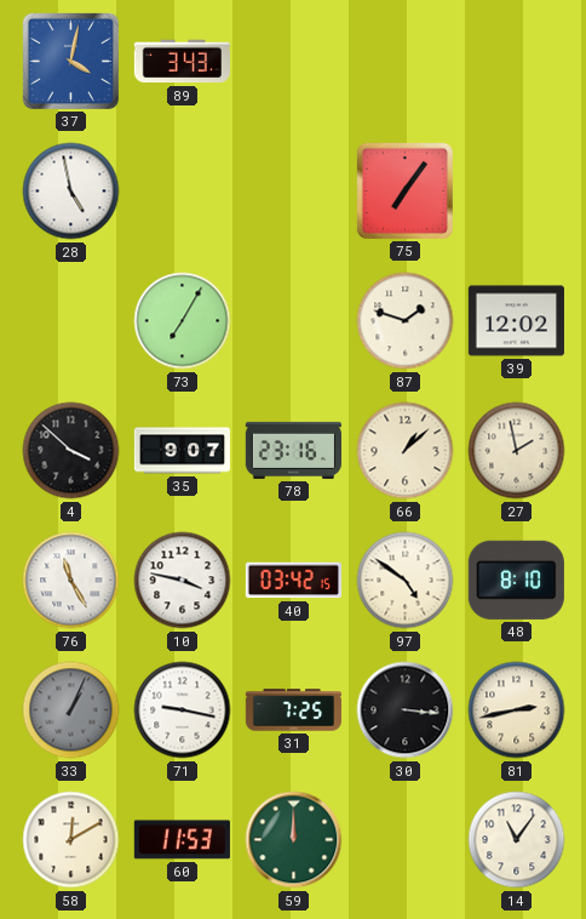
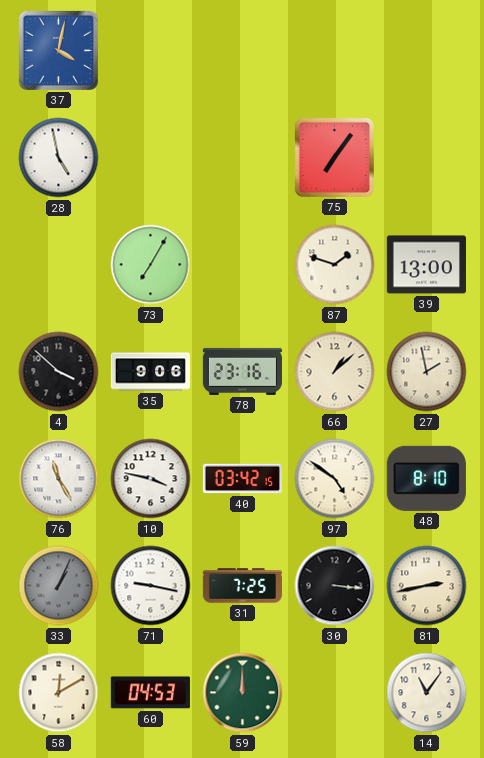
89: 3:43 -> none
39: 12:02 -> 13:00
35: 9:07 -> 9:06
60: 11:53 -> 04:53
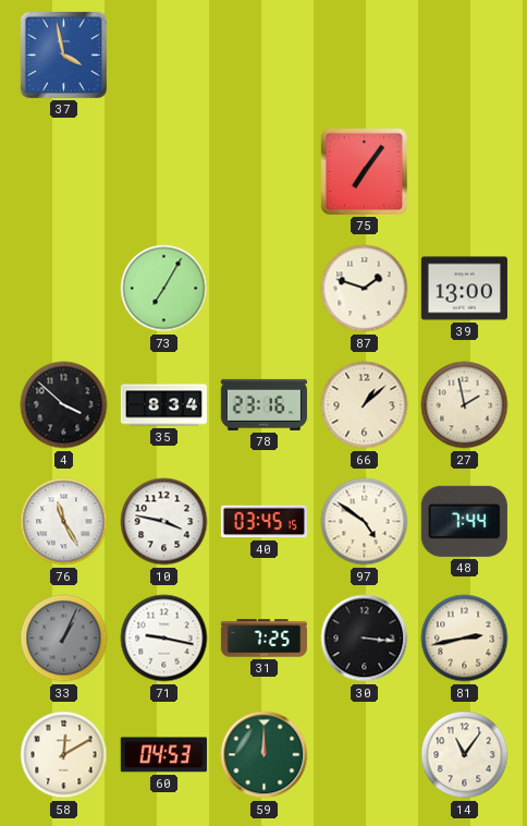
37: 4:02 -> 3:58
28: 4:58 -> none
35: 9:06 -> 8:34
40: 03:42 -> 03:45
48: 8:10 -> 7:44
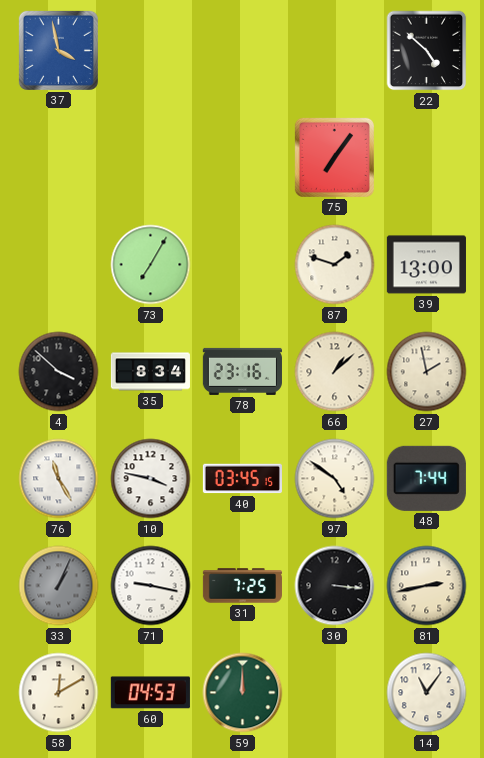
22: none -> 4:52
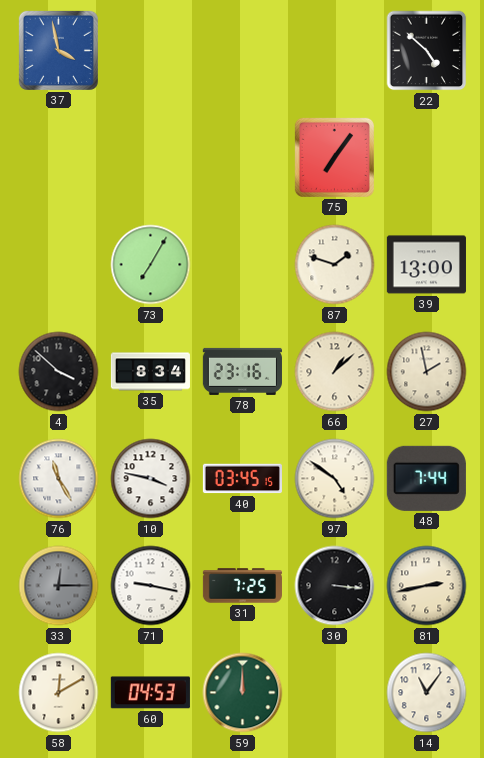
33: 1:04 -> 12:15
